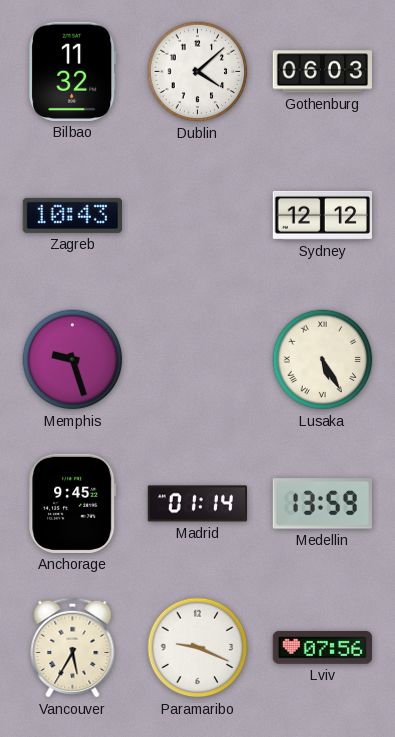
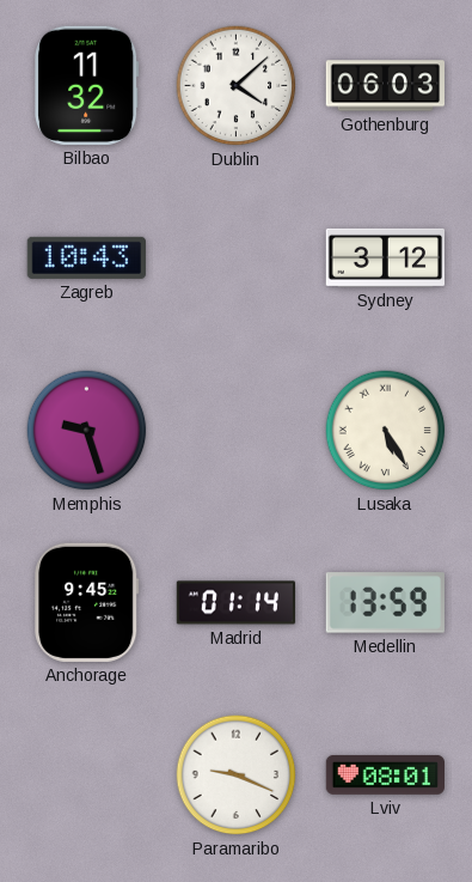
Sydney: 12:12 -> 3:12
Vancouver: 5:35 -> none
Lviv: 07:56 -> 08:01
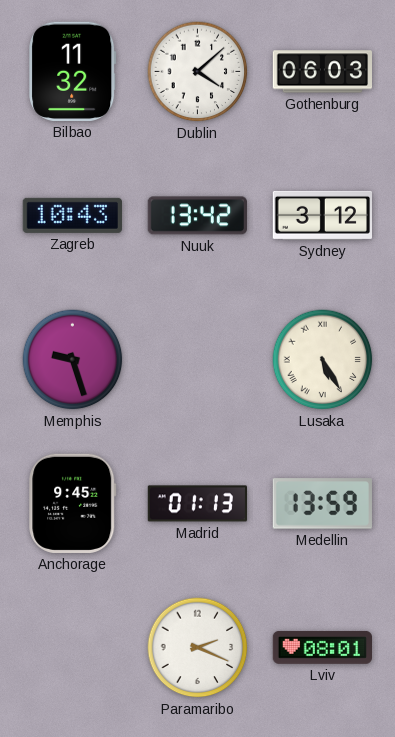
Nuuk: none -> 13:42
Madrid: 01:14 -> 01:13
Paramaribo: 9:19 -> 2:19
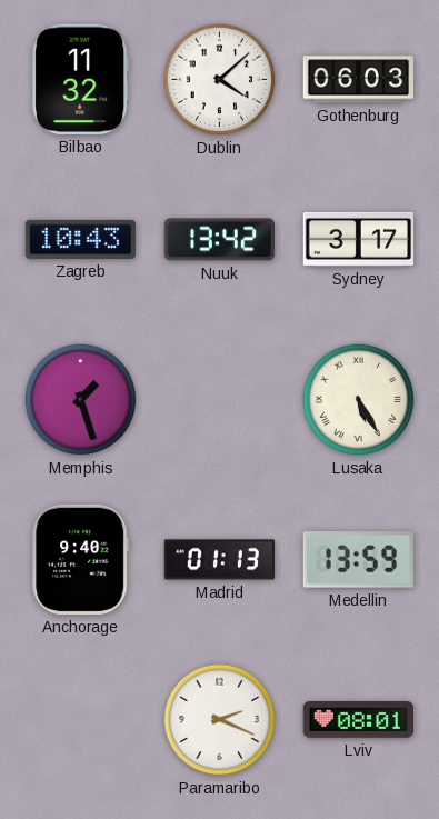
Sydney: 3:12 -> 3:17
Memphis: 9:27 -> 1:27
Anchorage: 9:45 -> 9:40
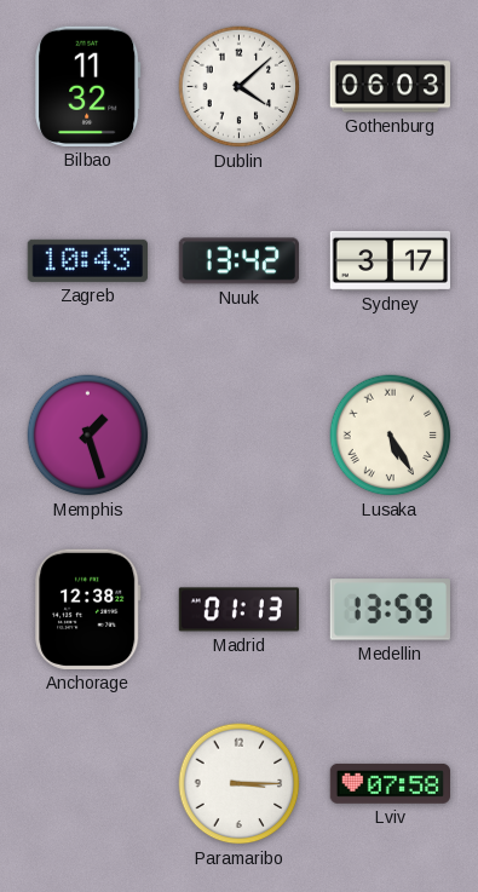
Anchorage: 9:40 -> 12:38
Paramaribo: 2:19 -> 3:15
Lviv: 08:01 -> 07:58
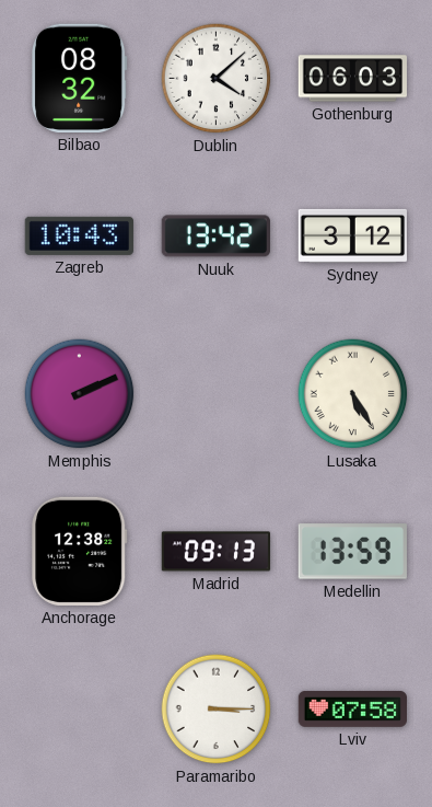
Bilbao: 11:32 -> 08:32
Sydney: 3:17 -> 3:12
Memphis: 1:27 -> 2:11
Madrid: 01:13 -> 09:13
